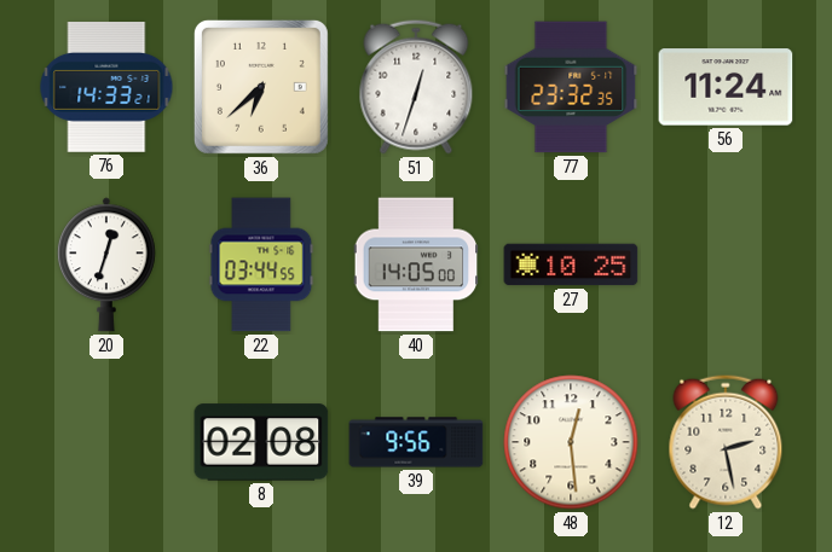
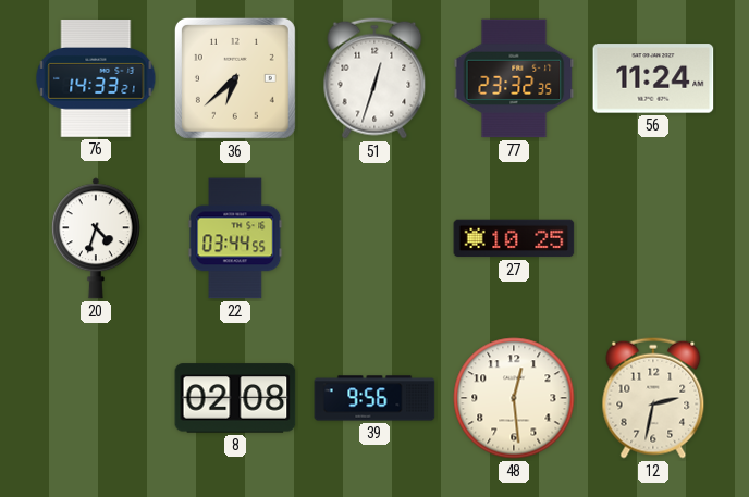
20: 12:33 -> 4:33
40: 14:05 -> none
12: 2:28 -> 2:32
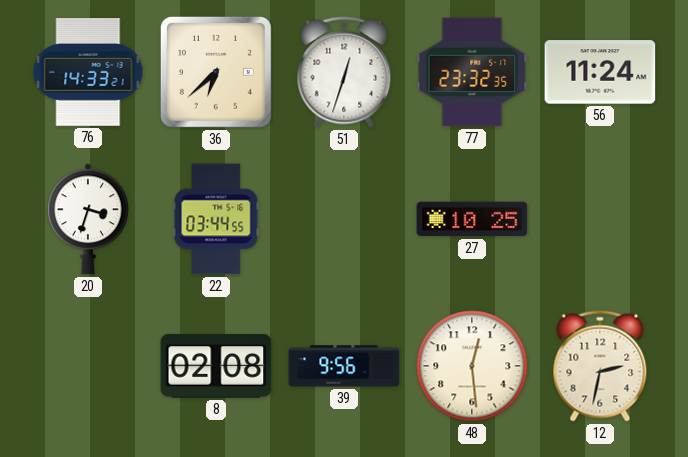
20: 4:33 -> 3:33
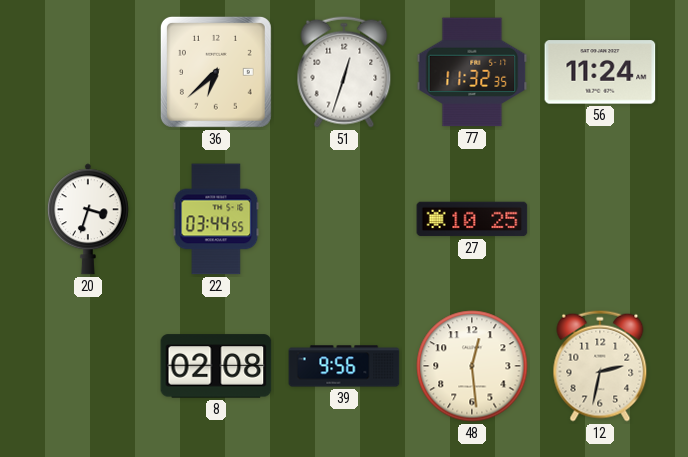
76: 14:33 -> none
77: 23:32 -> 11:32
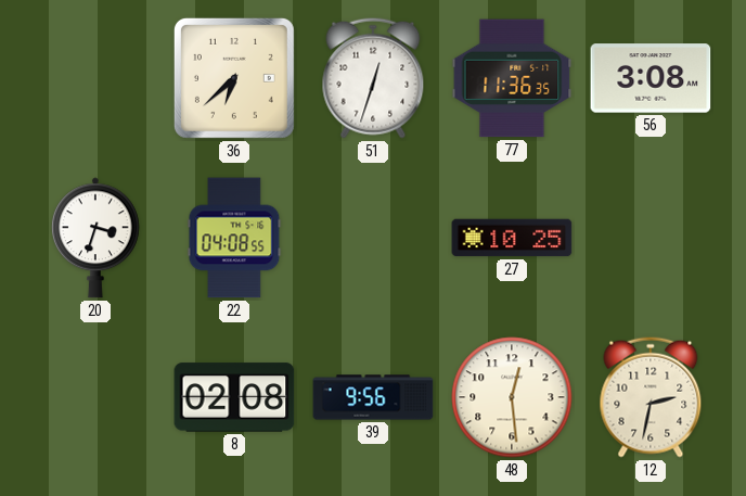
77: 11:32 -> 11:36
56: 11:24 -> 3:08
22: 03:44 -> 04:08
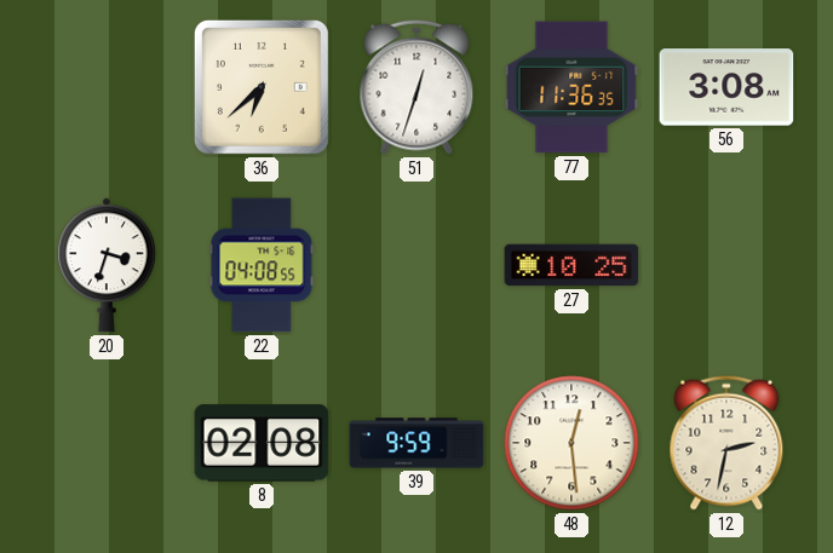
39: 9:56 -> 9:59
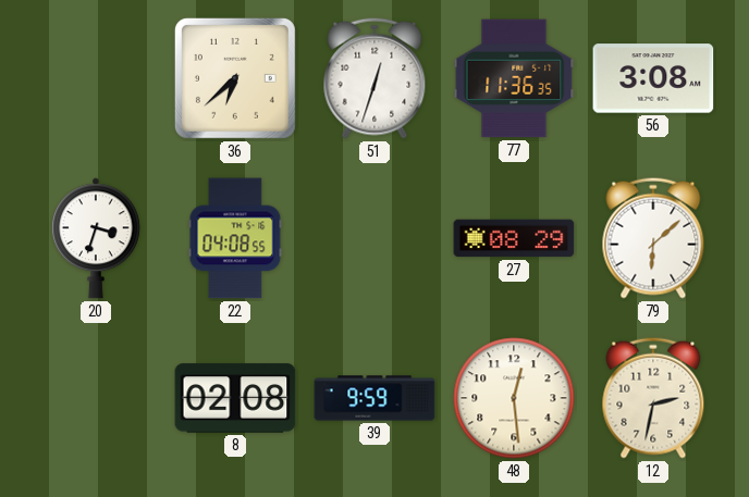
27: 10:25 -> 08:29
79: none -> 6:08
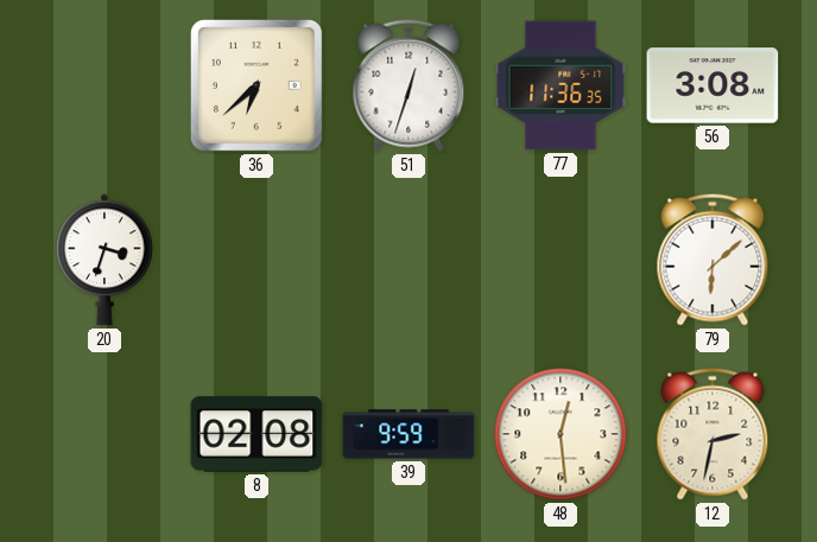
22: 04:08 -> none
27: 08:29 -> none
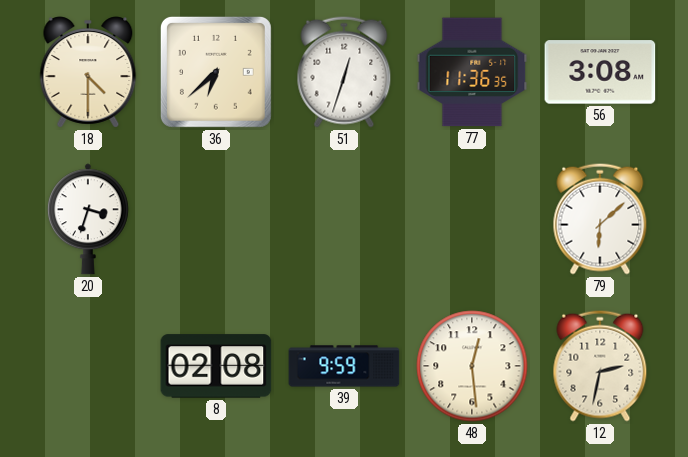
18: none -> 4:30
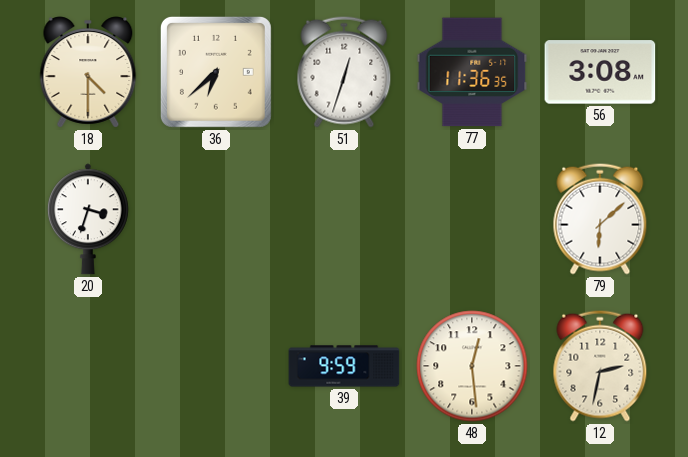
8: 02:08 -> none
